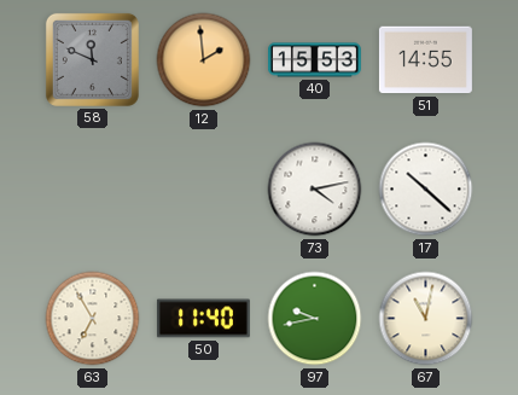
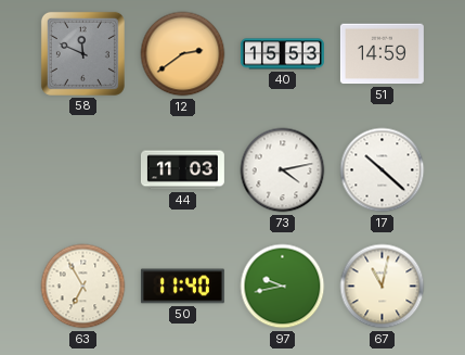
12: 1:59 -> 2:39
51: 14:55 -> 14:59
44: none -> 11:03
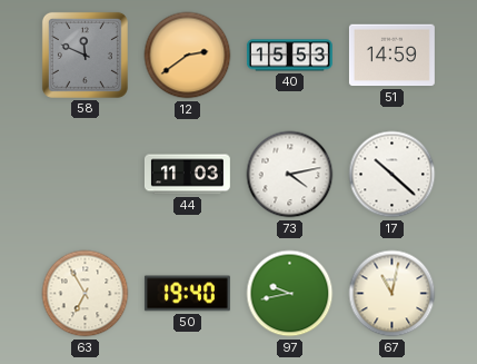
50: 11:40 -> 19:40
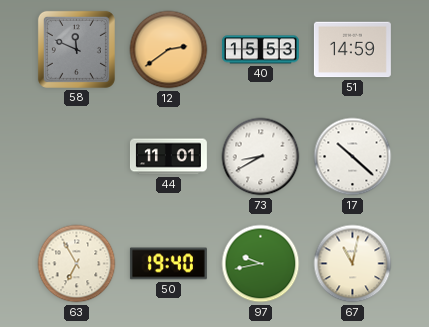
44: 11:03 -> 11:01
73: 4:13 -> 8:40
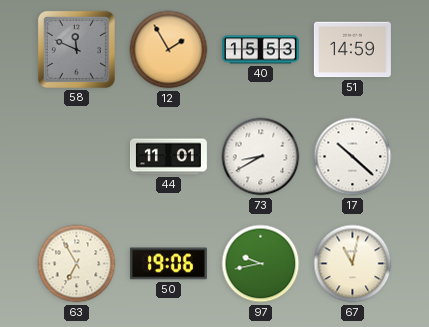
12: 2:39 -> 1:55
50: 19:40 -> 19:06
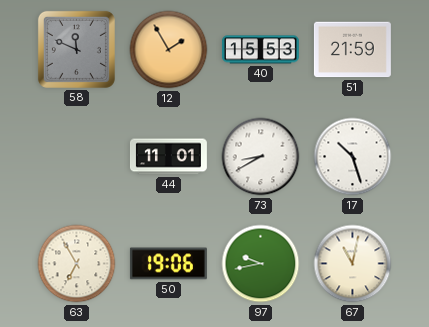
51: 14:59 -> 21:59
17: 10:22 -> 10:27
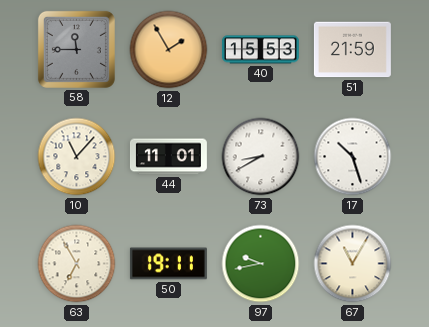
58: 11:49 -> 11:45
10: none -> 11:07
50: 19:06 -> 19:11
67: 11:02 -> 11:05
